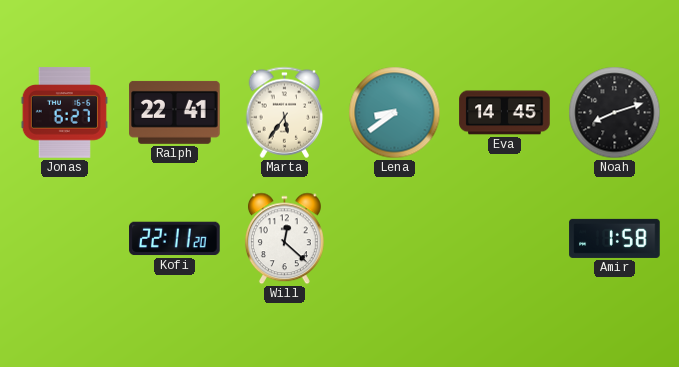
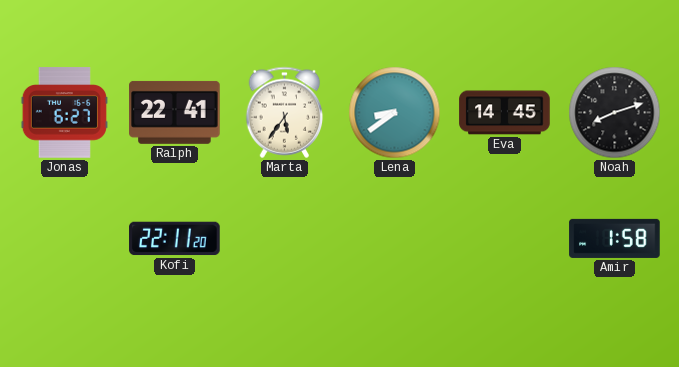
Will: 12:22 -> none
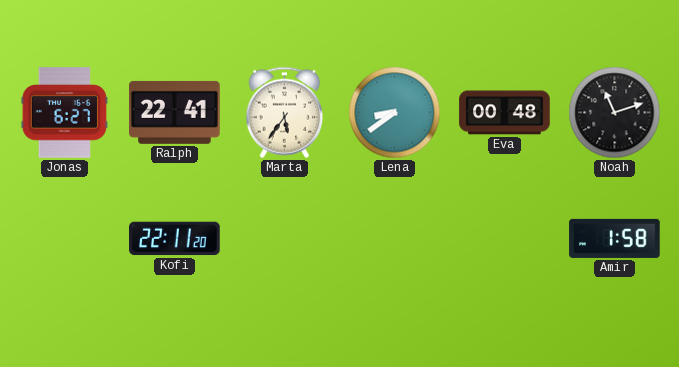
Eva: 14:45 -> 00:48
Noah: 8:12 -> 11:12
